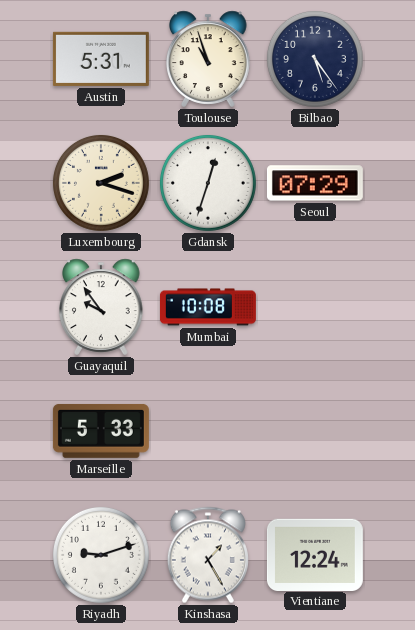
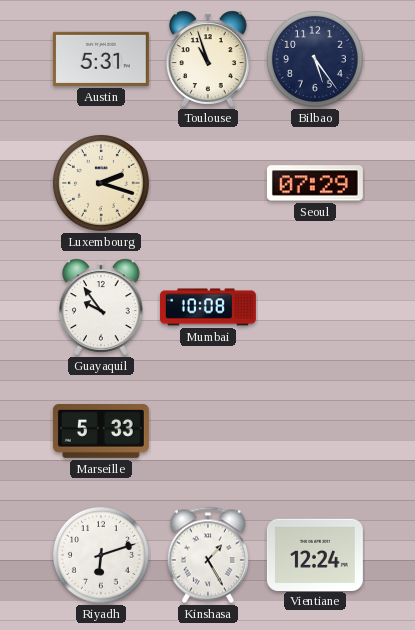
Gdansk: 12:33 -> none
Riyadh: 9:12 -> 6:12
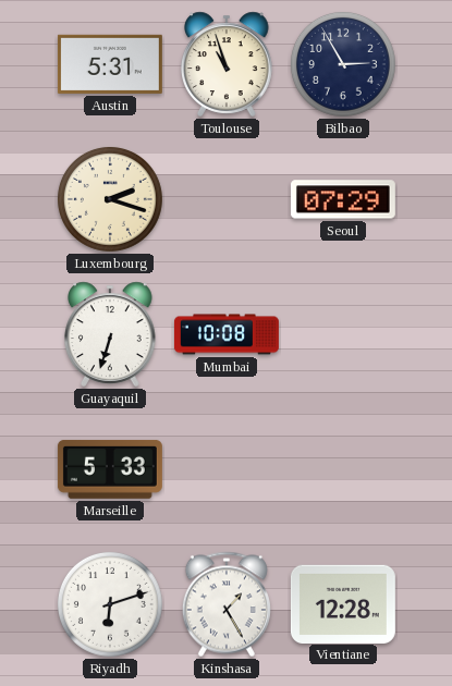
Bilbao: 5:24 -> 2:55
Guayaquil: 9:54 -> 6:33
Vientiane: 12:24 -> 12:28
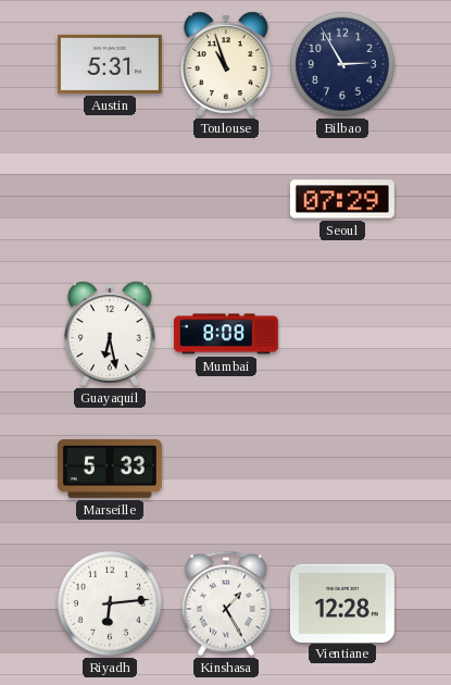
Luxembourg: 2:18 -> none
Guayaquil: 6:33 -> 6:28
Mumbai: 10:08 -> 8:08
Riyadh: 6:12 -> 6:14
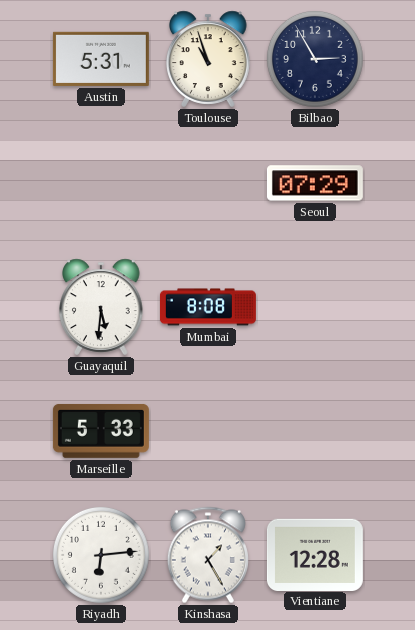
Guayaquil: 6:28 -> 5:31
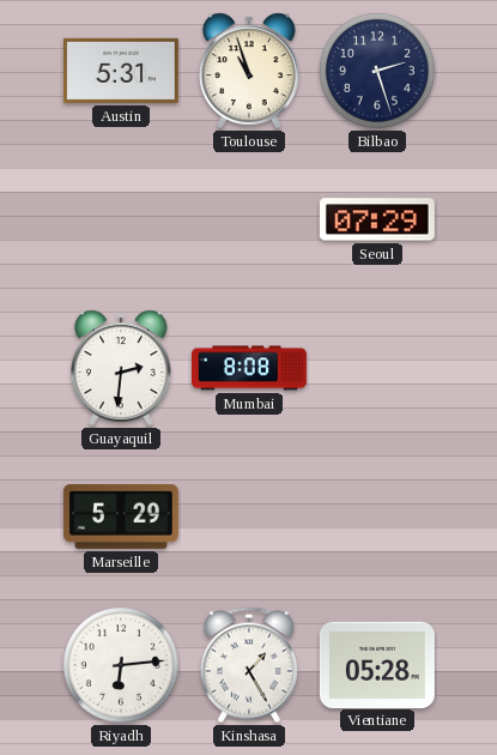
Bilbao: 2:55 -> 2:27
Guayaquil: 5:31 -> 2:31
Marseille: 5:33 -> 5:29
Vientiane: 12:28 -> 05:28
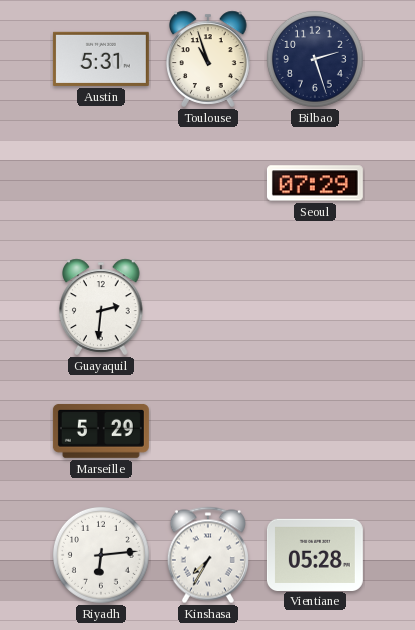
Mumbai: 8:08 -> none
Kinshasa: 1:25 -> 7:35
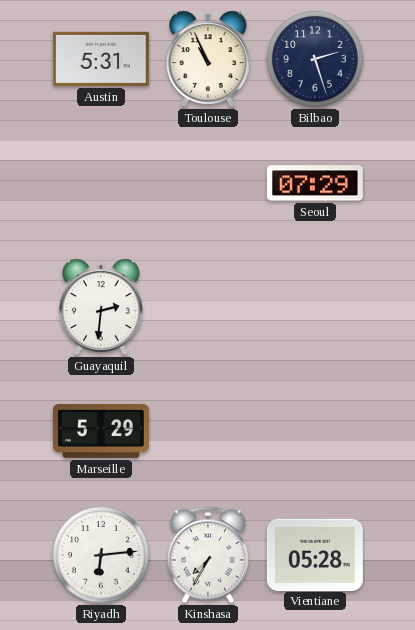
Toulouse: 10:57 -> 10:56
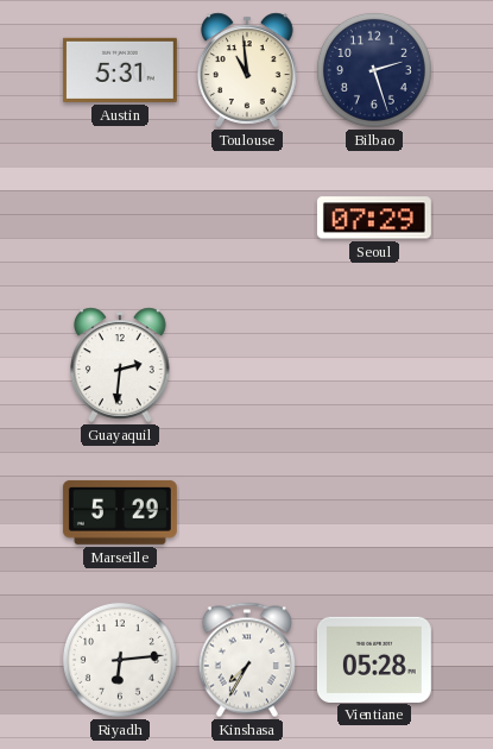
Toulouse: 10:56 -> 10:59
